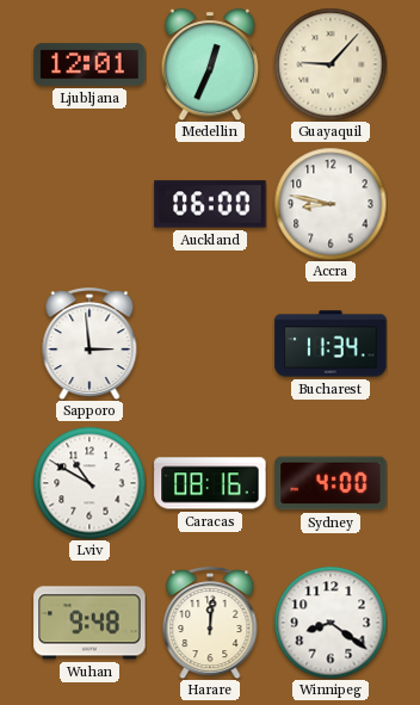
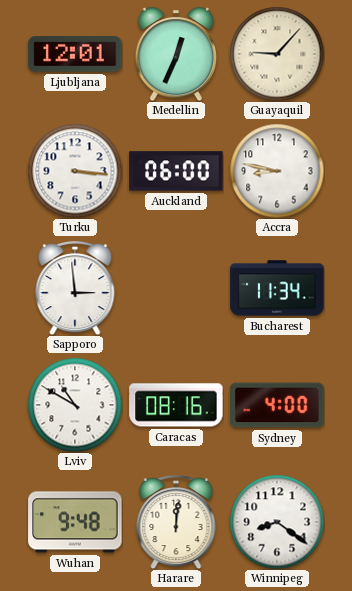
Turku: none -> 3:16
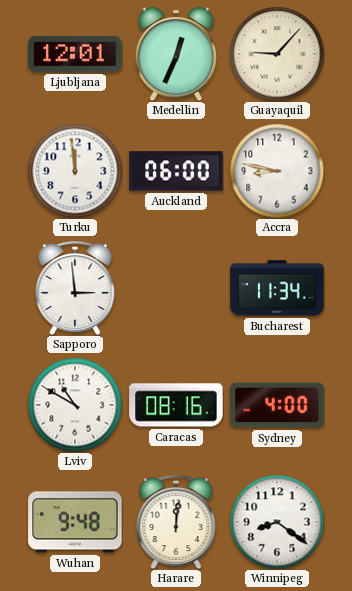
Turku: 3:16 -> 11:59
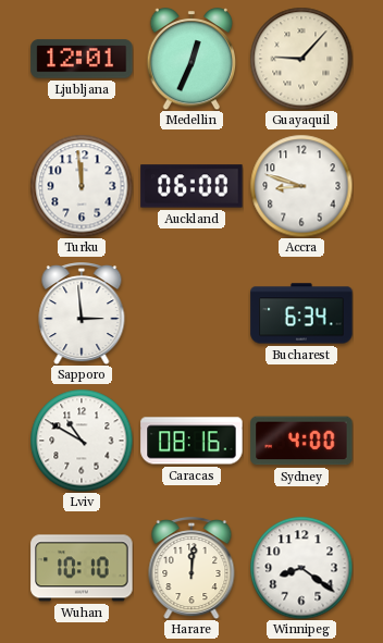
Accra: 8:47 -> 8:48
Bucharest: 11:34 -> 6:34
Wuhan: 9:48 -> 10:10
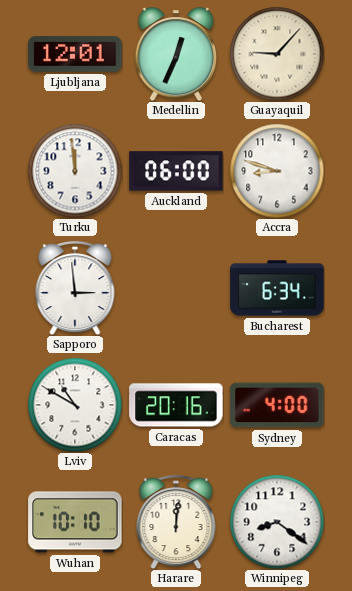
Caracas: 08:16 -> 20:16
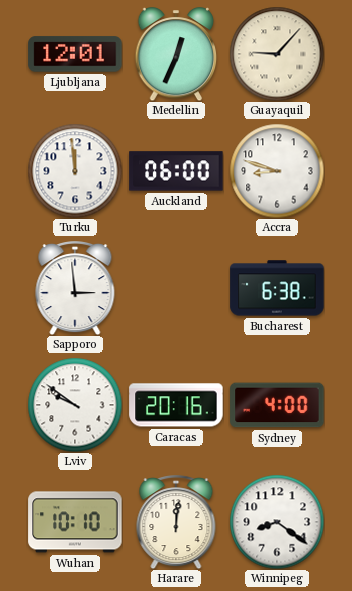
Bucharest: 6:34 -> 6:38
Lviv: 10:50 -> 9:51
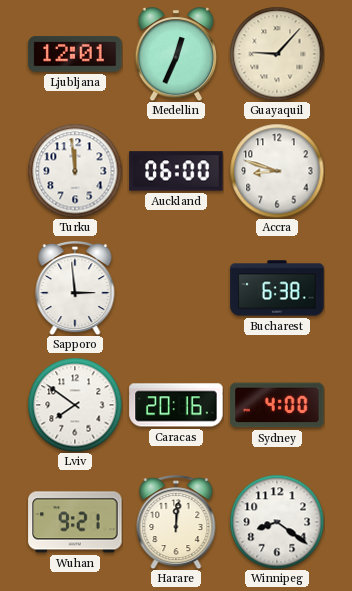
Lviv: 9:51 -> 7:51
Wuhan: 10:10 -> 9:21
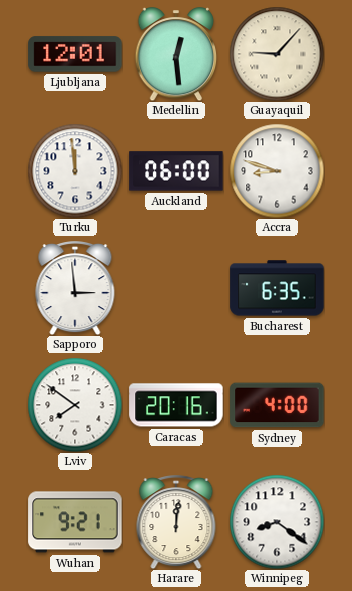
Medellin: 12:34 -> 12:29
Bucharest: 6:38 -> 6:35
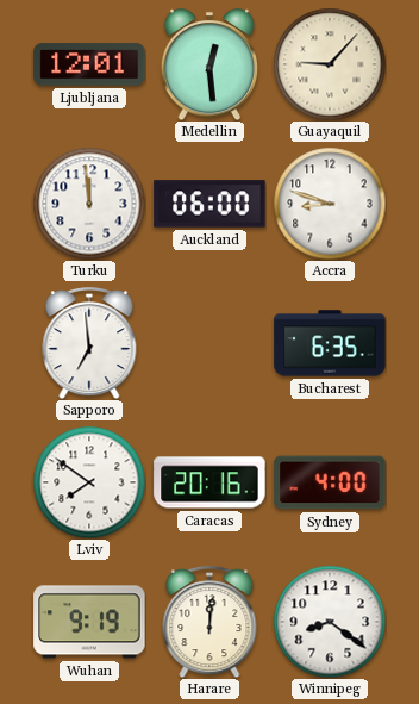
Sapporo: 2:59 -> 6:59
Wuhan: 9:21 -> 9:19
